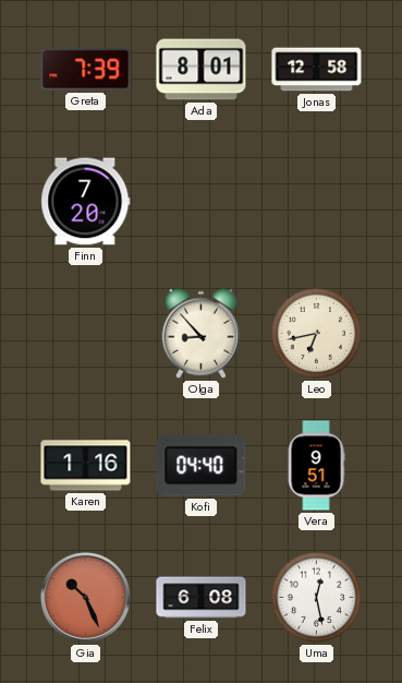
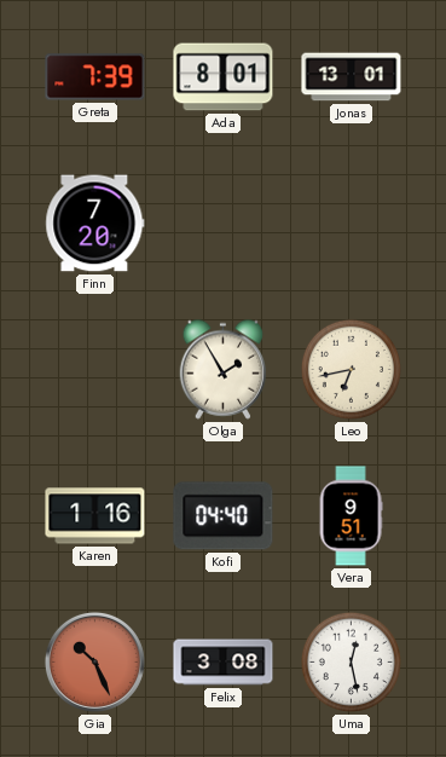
Jonas: 12:58 -> 13:01
Olga: 8:53 -> 1:55
Felix: 6:08 -> 3:08
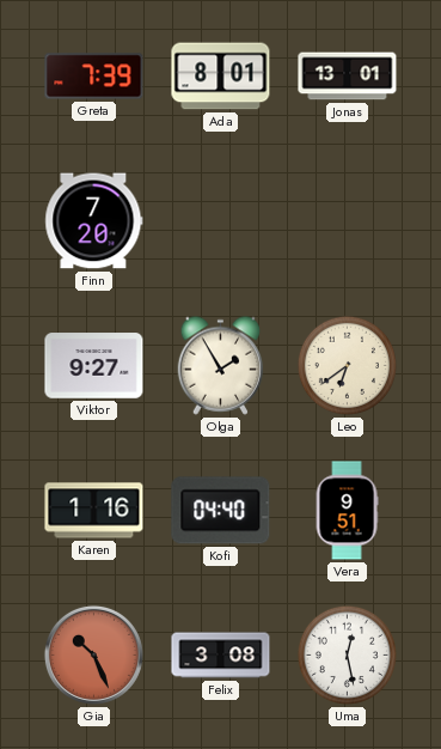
Viktor: none -> 9:27
Leo: 6:43 -> 6:39
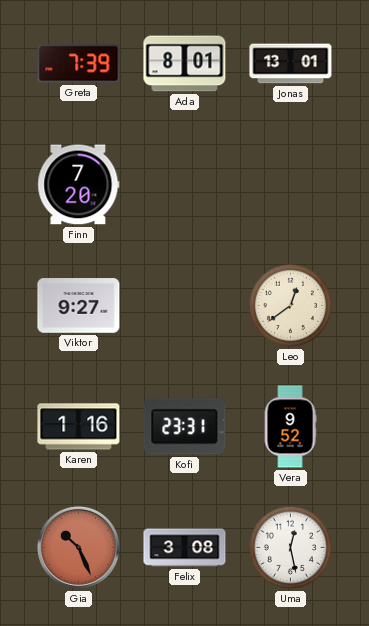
Olga: 1:55 -> none
Leo: 6:39 -> 12:39
Kofi: 04:40 -> 23:31
Vera: 9:51 -> 9:52
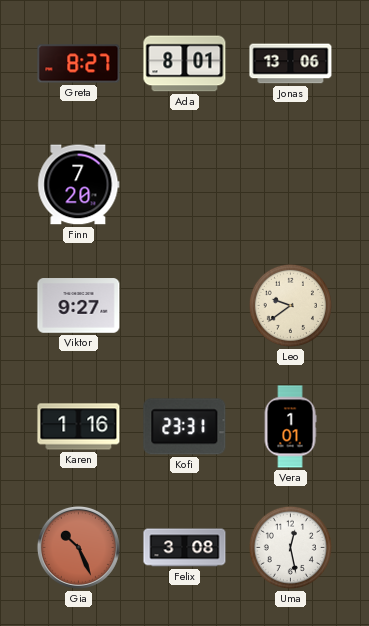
Greta: 7:39 -> 8:27
Jonas: 13:01 -> 13:06
Leo: 12:39 -> 9:39
Vera: 9:52 -> 1:01
